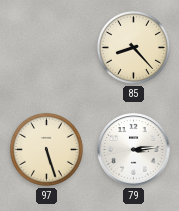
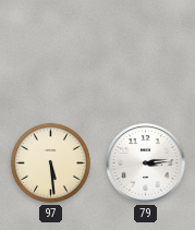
85: 8:23 -> none
97: 5:27 -> 5:29
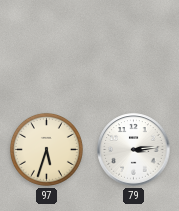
97: 5:29 -> 5:33
